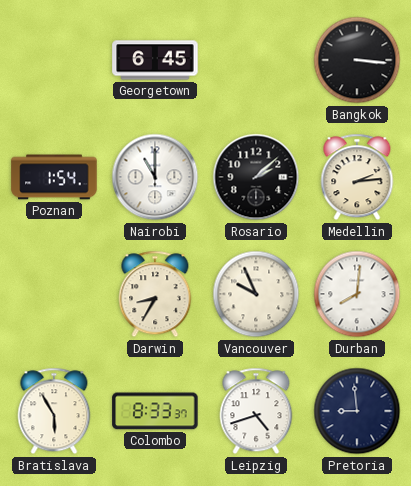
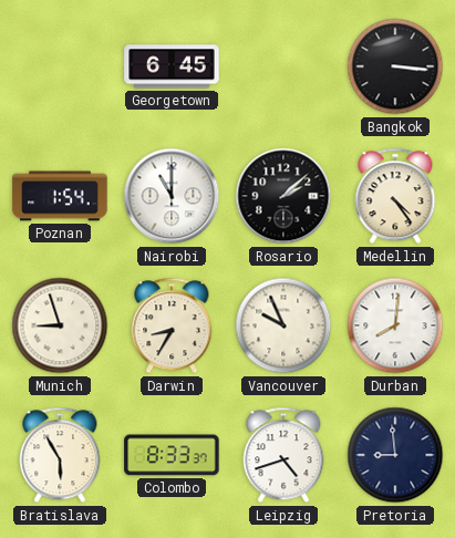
Medellin: 2:14 -> 4:24
Munich: none -> 8:57
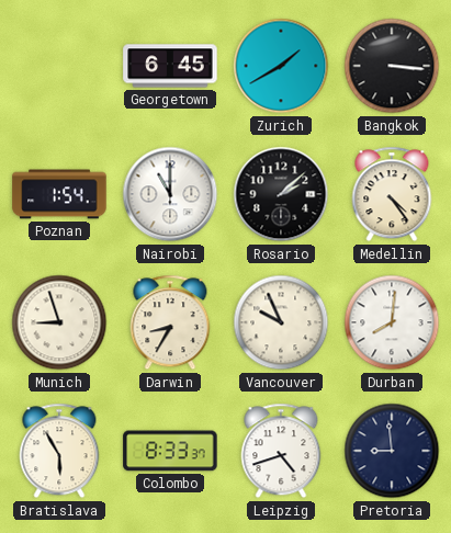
Zurich: none -> 1:40
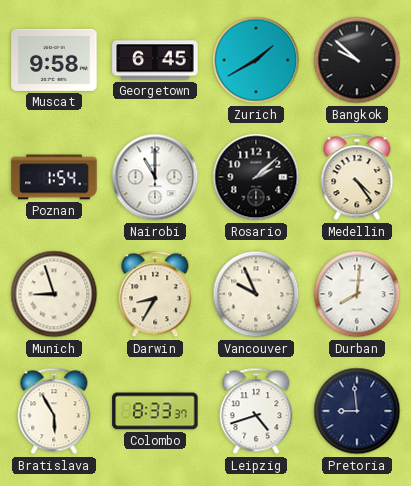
Muscat: none -> 9:58
Bangkok: 3:16 -> 9:52
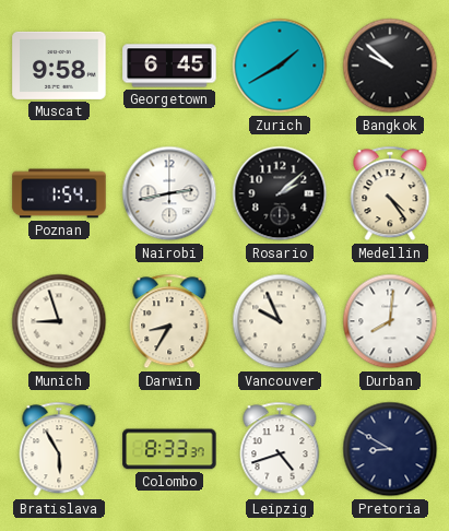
Nairobi: 11:00 -> 2:43
Pretoria: 8:59 -> 8:50
